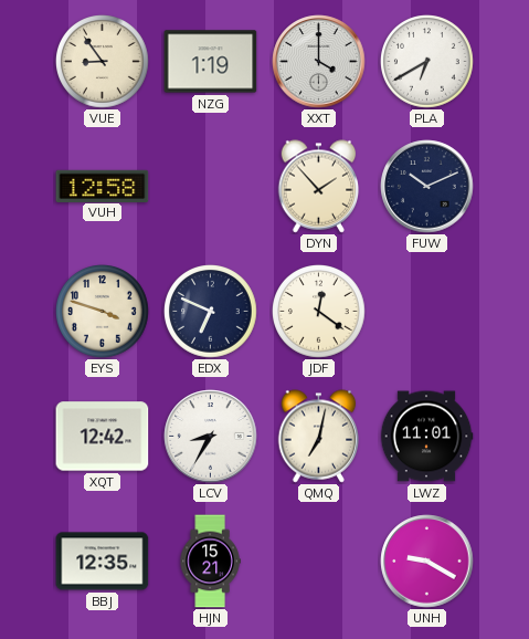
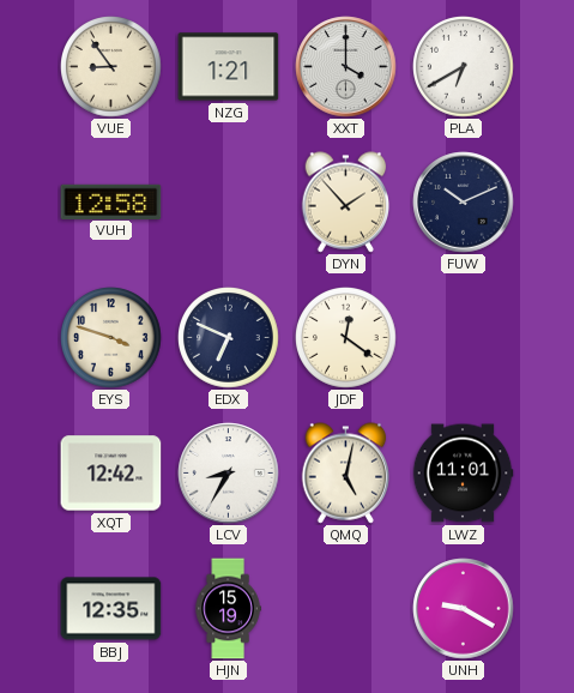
NZG: 1:19 -> 1:21
QMQ: 7:02 -> 5:02
HJN: 15:21 -> 15:19
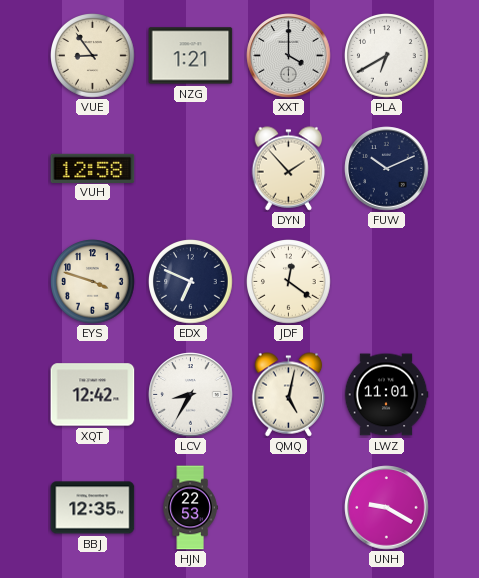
HJN: 15:19 -> 22:53
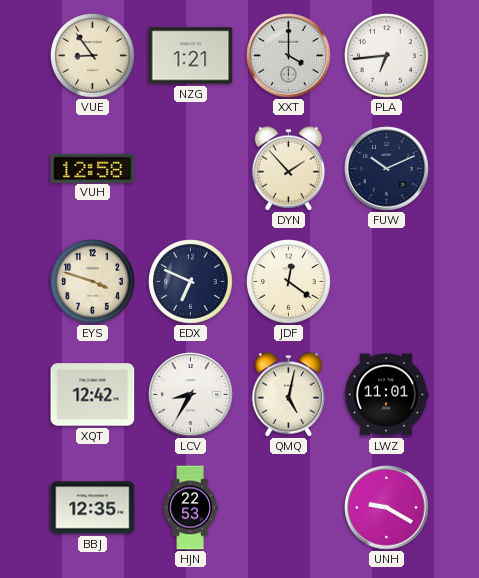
PLA: 6:40 -> 6:44
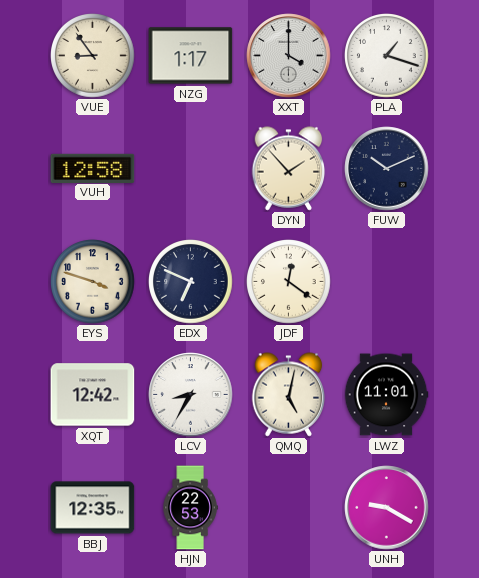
NZG: 1:21 -> 1:17
PLA: 6:44 -> 1:18
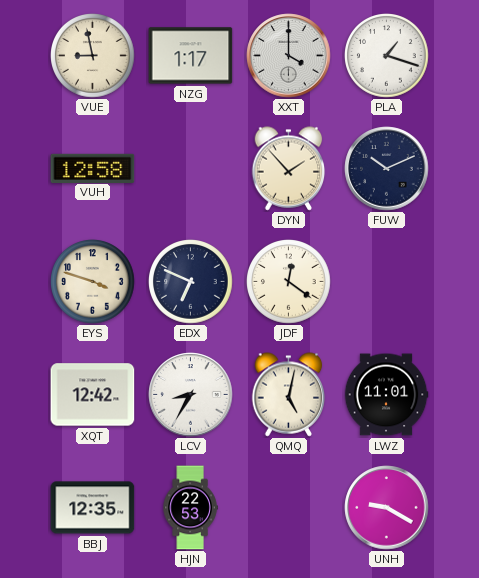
VUE: 8:54 -> 8:58
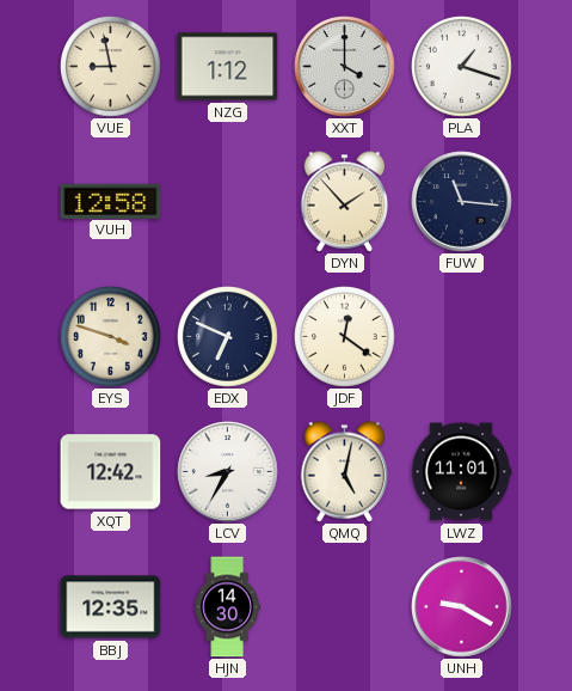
NZG: 1:17 -> 1:12
FUW: 10:11 -> 11:16
HJN: 22:53 -> 14:30
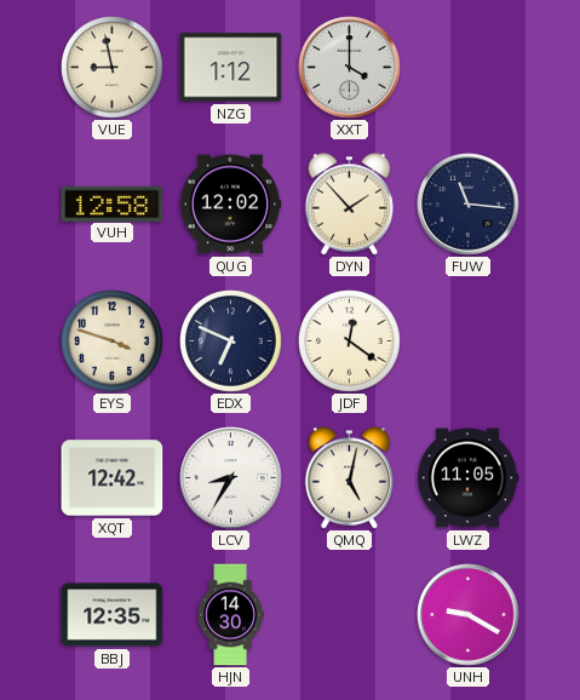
PLA: 1:18 -> none
QUG: none -> 12:02
LWZ: 11:01 -> 11:05
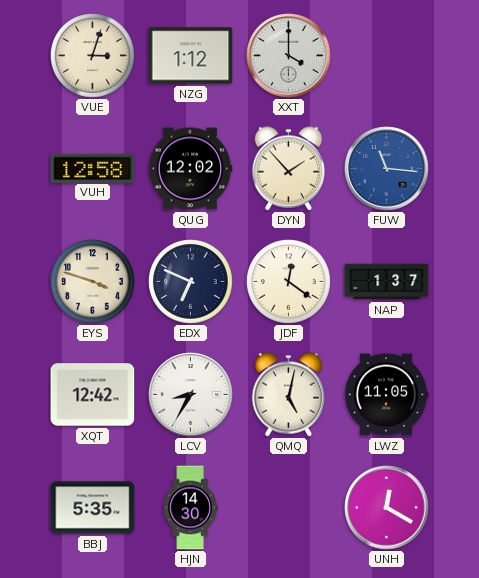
VUE: 8:58 -> 3:03
FUW dial: navy -> blue
NAP: none -> 1:37
BBJ: 12:35 -> 5:35
UNH: 9:20 -> 12:20
